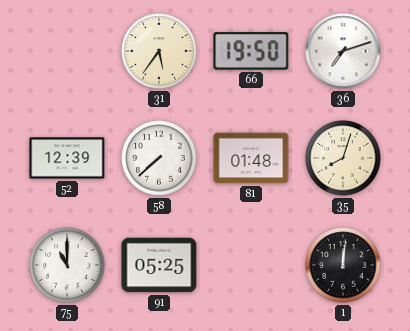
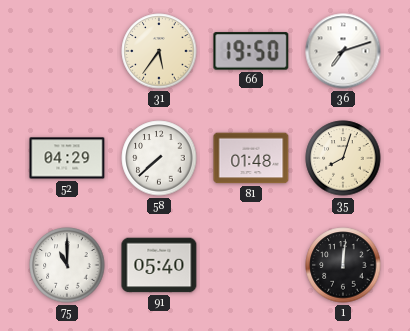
52: 12:39 -> 04:29
91: 05:25 -> 05:40
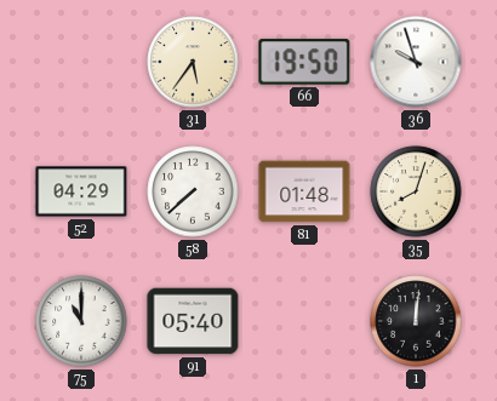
36: 7:12 -> 9:57
